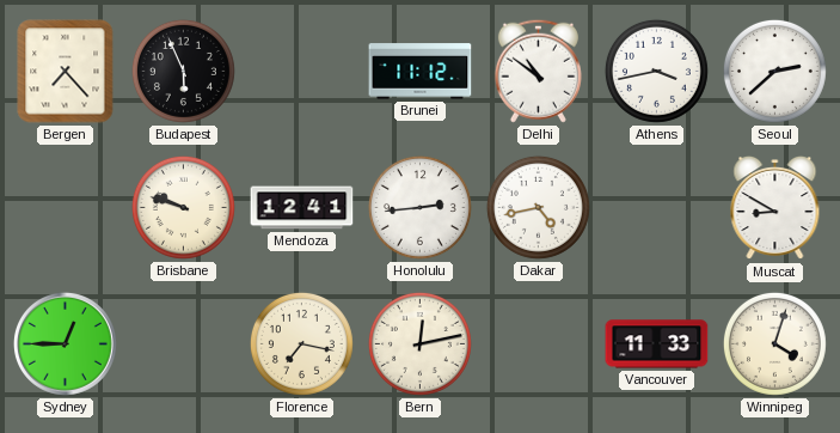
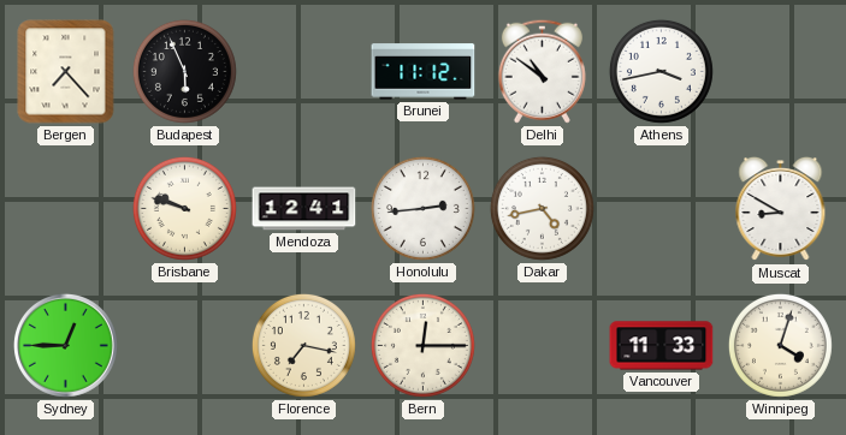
Seoul: 2:38 -> none
Bern: 12:13 -> 12:15
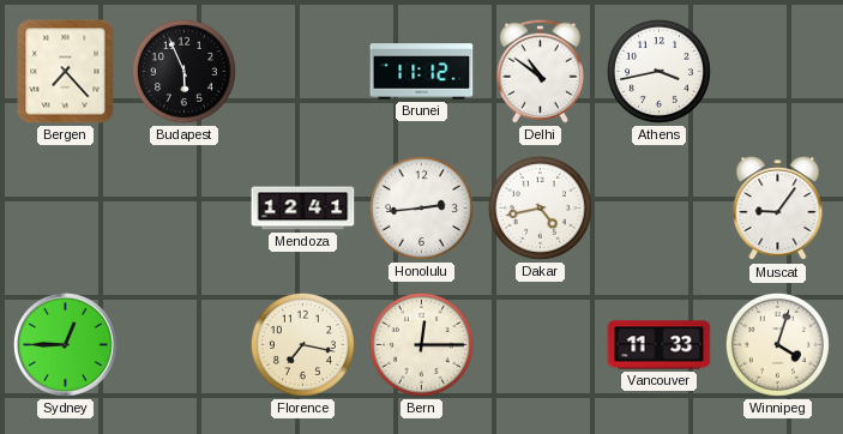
Brisbane: 9:48 -> none
Muscat: 8:50 -> 9:06
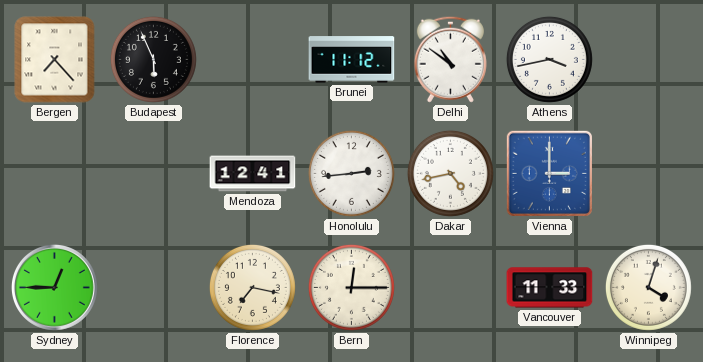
Vienna: none -> 3:00
Muscat: 9:06 -> none
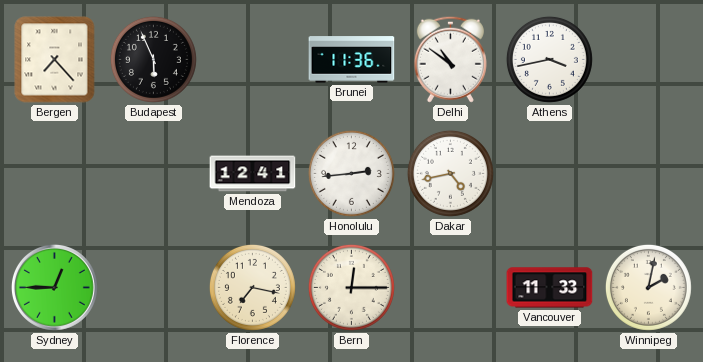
Brunei: 11:12 -> 11:36
Vienna: 3:00 -> none
Winnipeg: 4:03 -> 2:02
